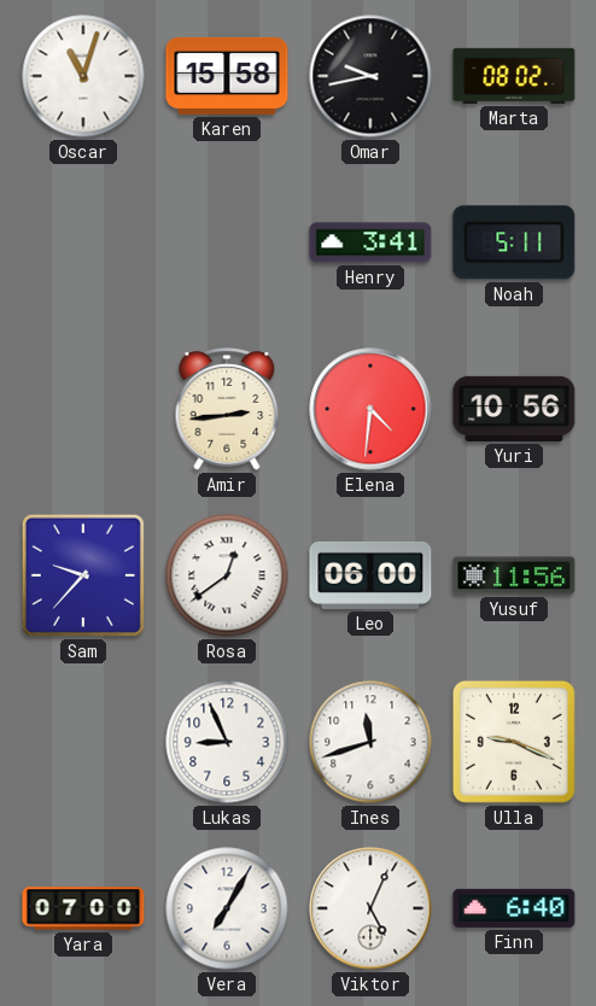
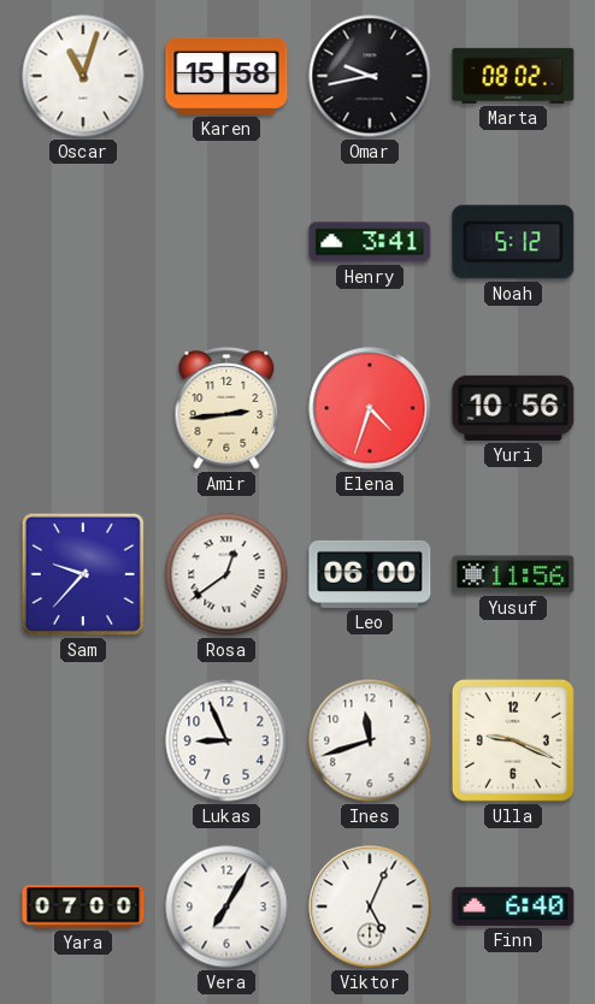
Noah: 5:11 -> 5:12
Elena: 4:31 -> 4:33
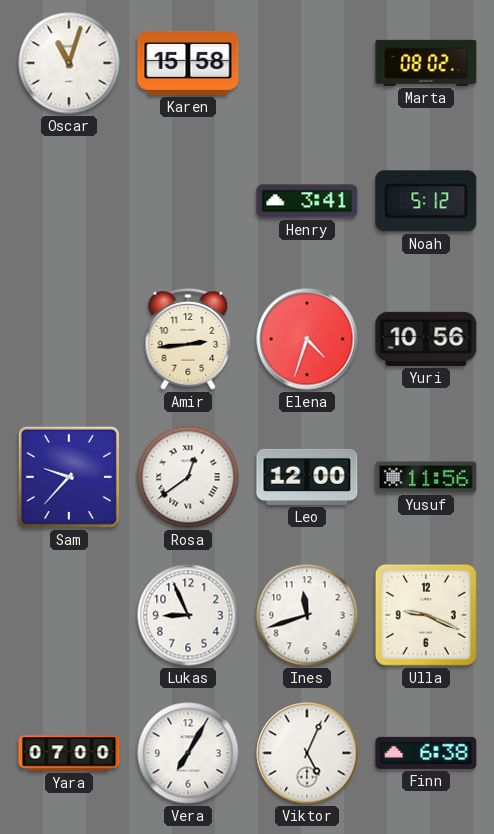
Omar: 9:43 -> none
Leo: 06:00 -> 12:00
Finn: 6:40 -> 6:38
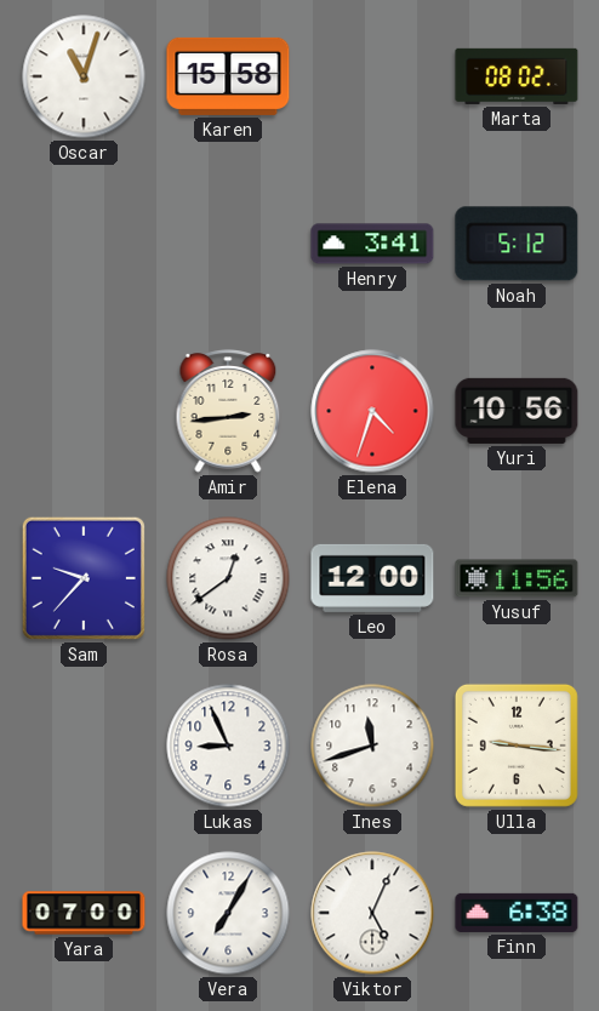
Ulla: 9:19 -> 9:16
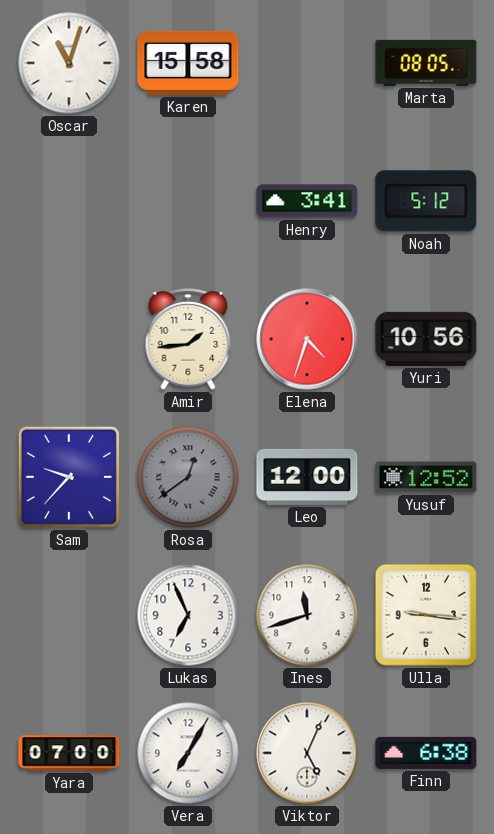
Marta: 08:02 -> 08:05
Amir: 2:44 -> 1:44
Rosa dial: white -> grey
Yusuf: 11:56 -> 12:52
Lukas: 8:56 -> 6:56
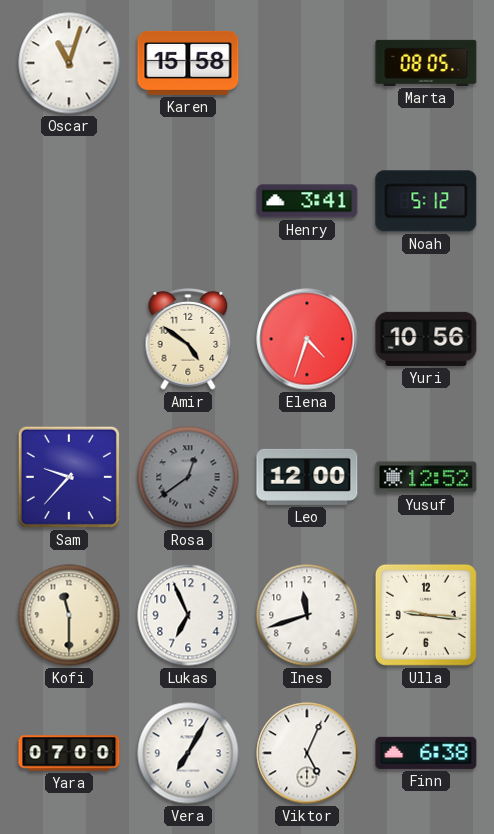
Amir: 1:44 -> 4:51
Kofi: none -> 11:30
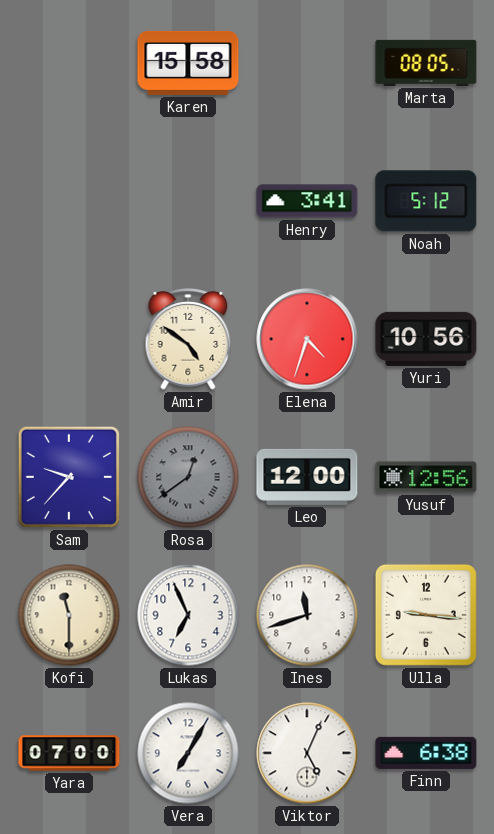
Oscar: 11:03 -> none
Yusuf: 12:52 -> 12:56
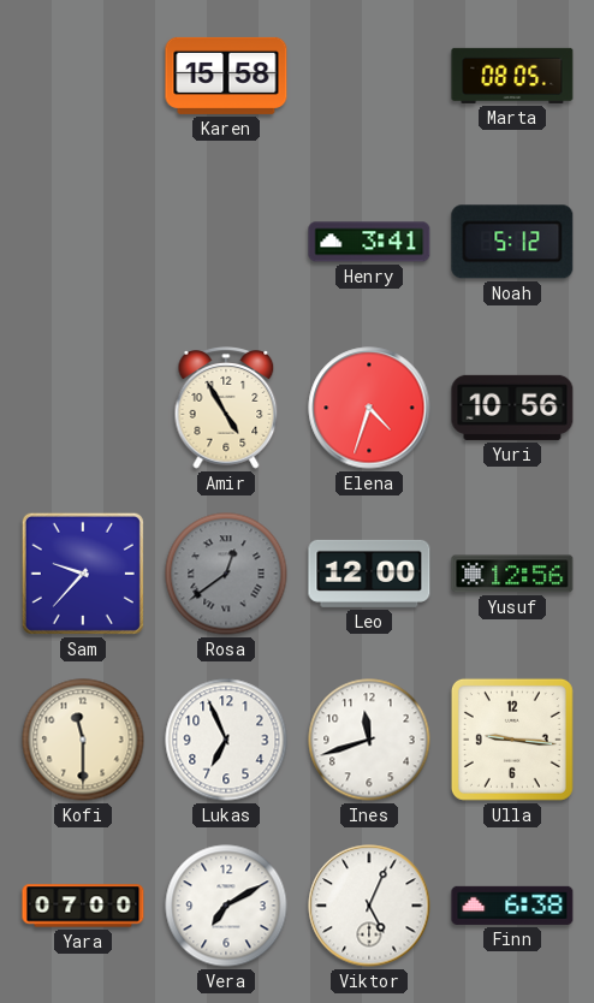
Amir: 4:51 -> 4:55
Vera: 7:05 -> 7:10
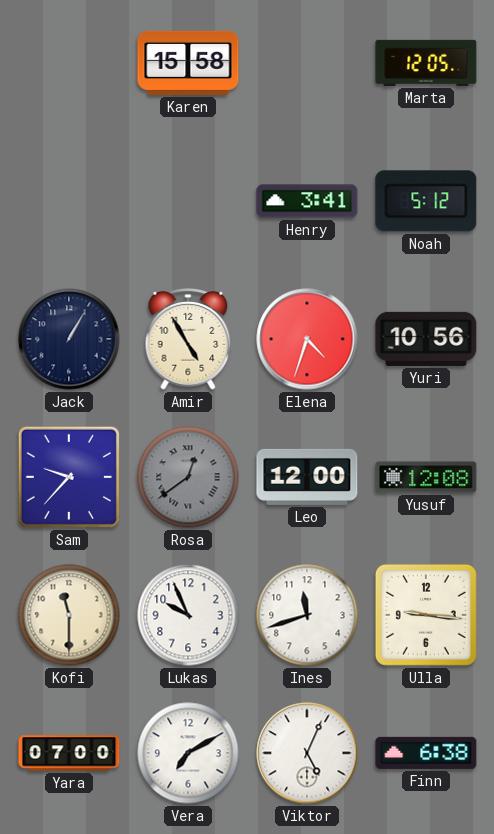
Marta: 08:05 -> 12:05
Jack: none -> 1:05
Yusuf: 12:56 -> 12:08
Lukas: 6:56 -> 9:56
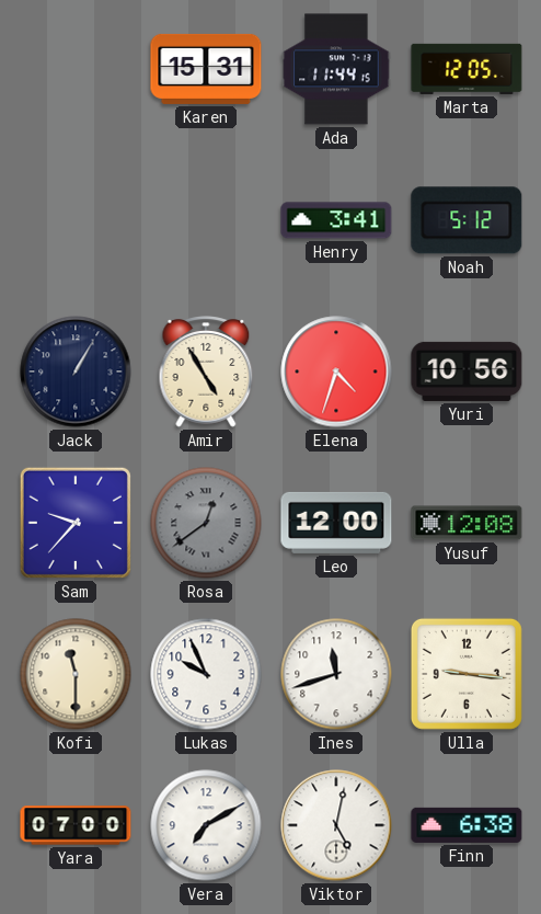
Karen: 15:58 -> 15:31
Ada: none -> 11:44
Viktor: 5:04 -> 5:02
